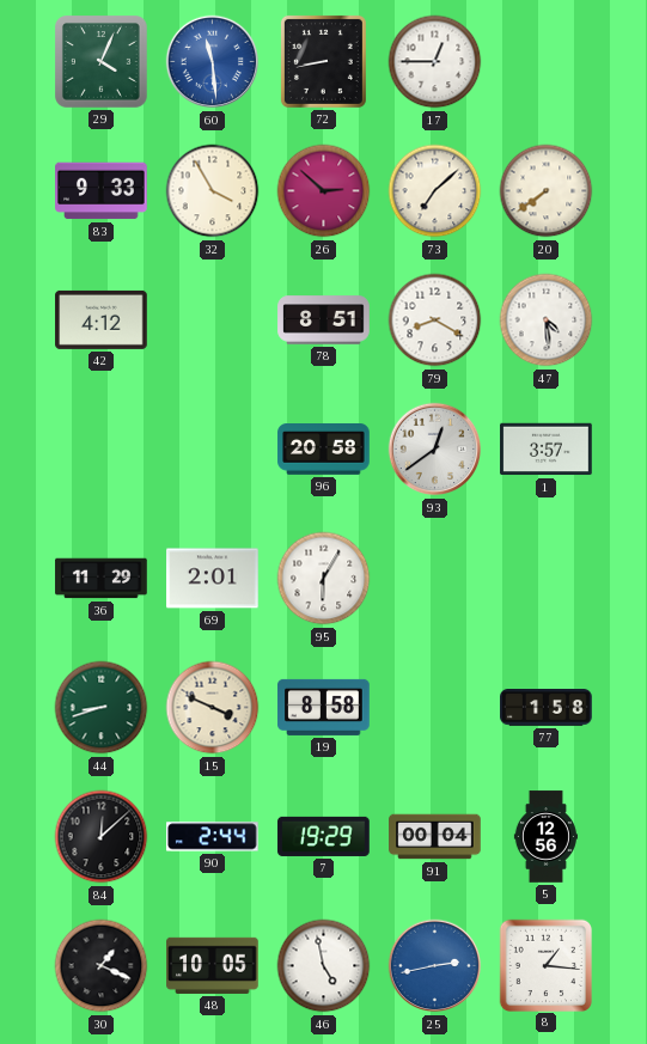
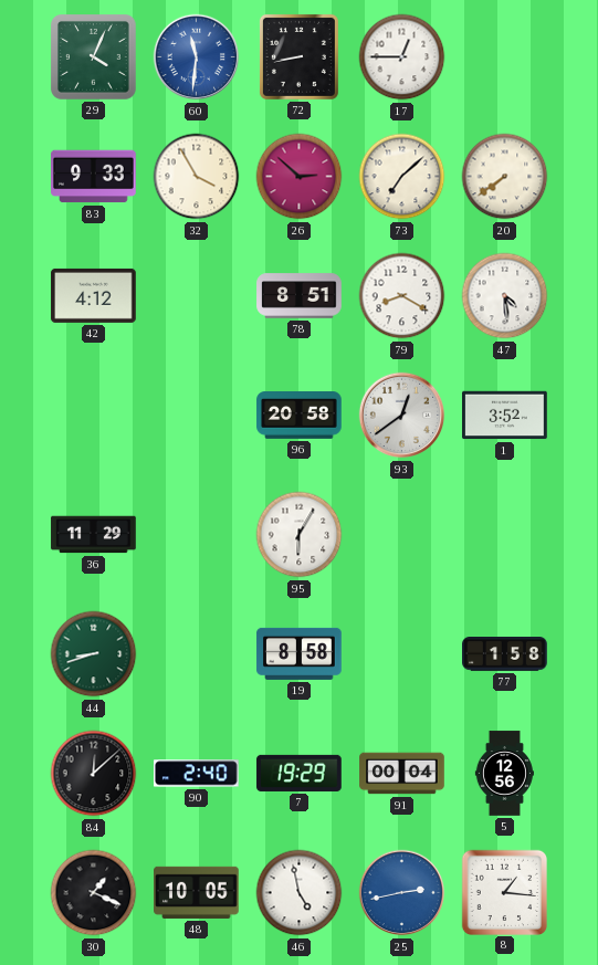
60: 11:29 -> 11:31
1: 3:57 -> 3:52
69: 2:01 -> none
15: 3:49 -> none
90: 2:44 -> 2:40
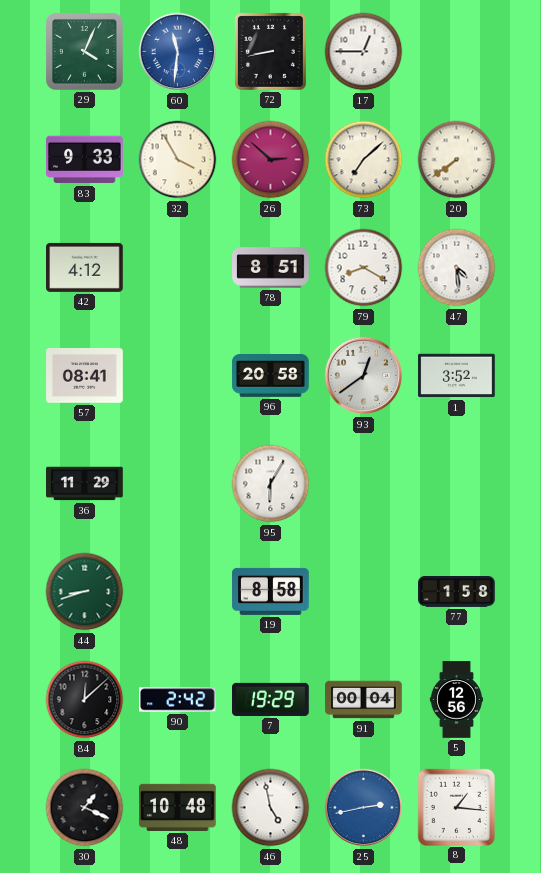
57: none -> 08:41
90: 2:40 -> 2:42
48: 10:05 -> 10:48
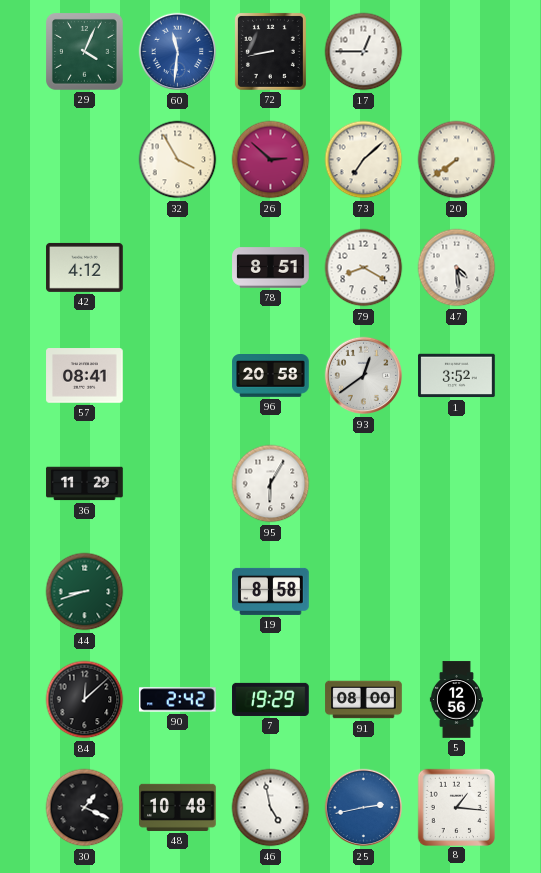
83: 9:33 -> none
77: 1:58 -> none
91: 00:04 -> 08:00
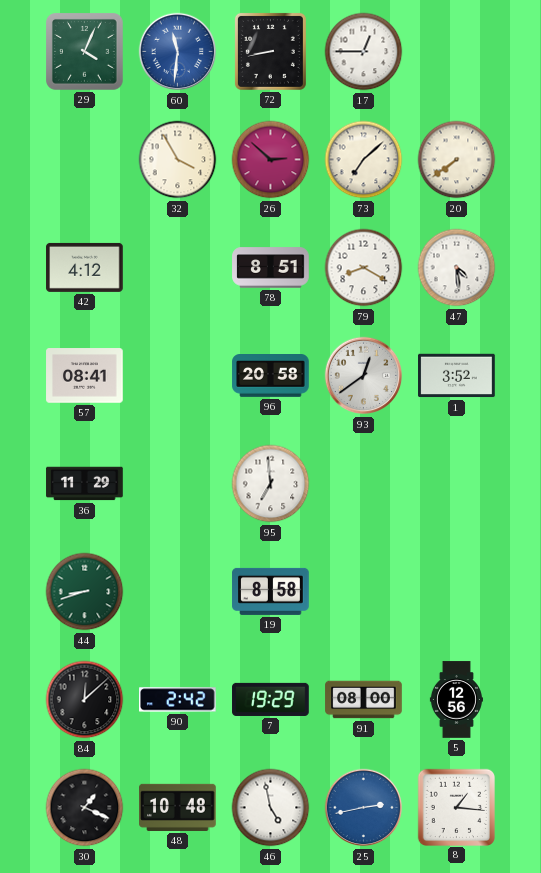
95: 6:05 -> 6:59
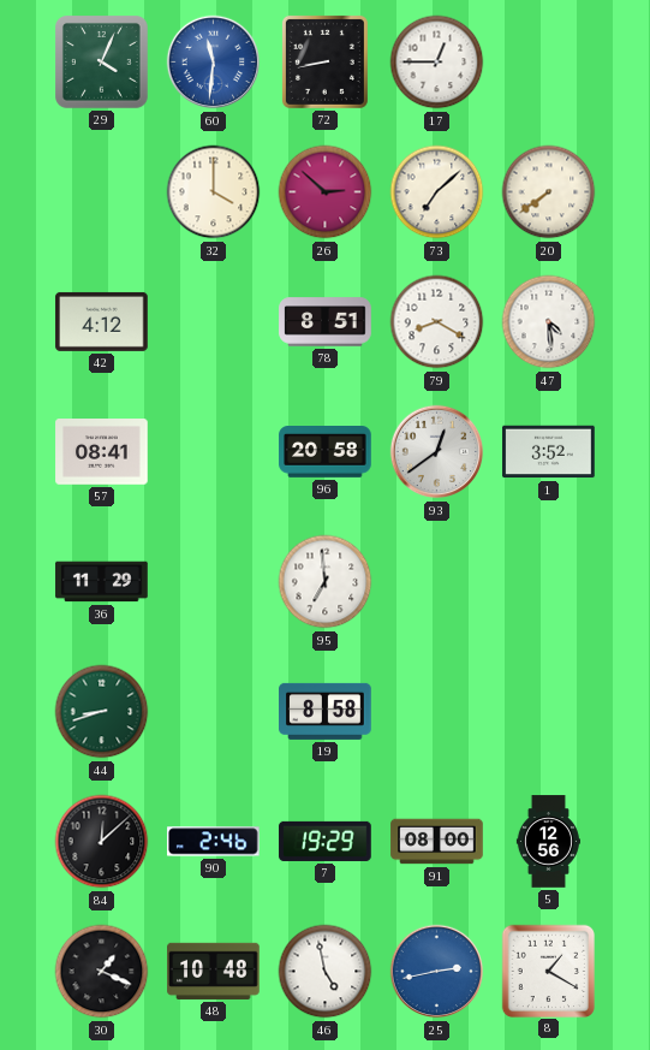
32: 3:55 -> 4:00
90: 2:42 -> 2:46
8: 1:16 -> 1:20
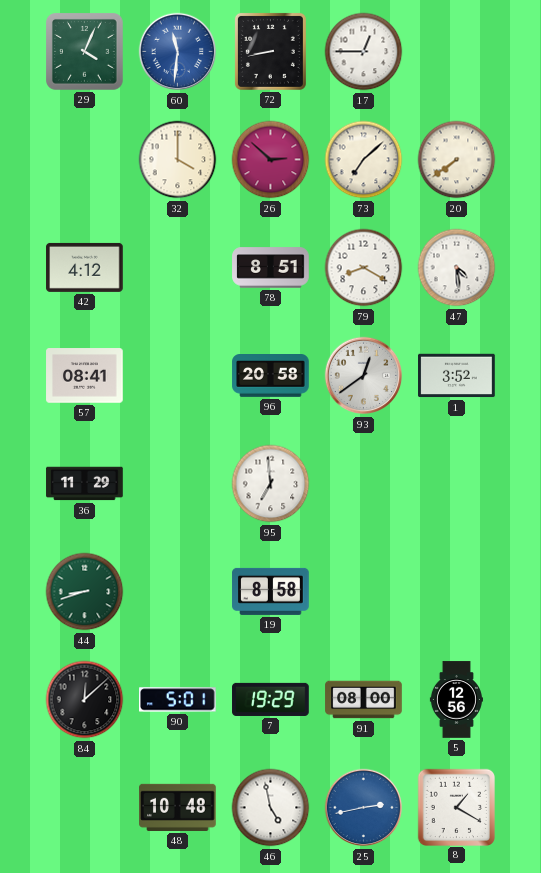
90: 2:46 -> 5:01
30: 1:19 -> none
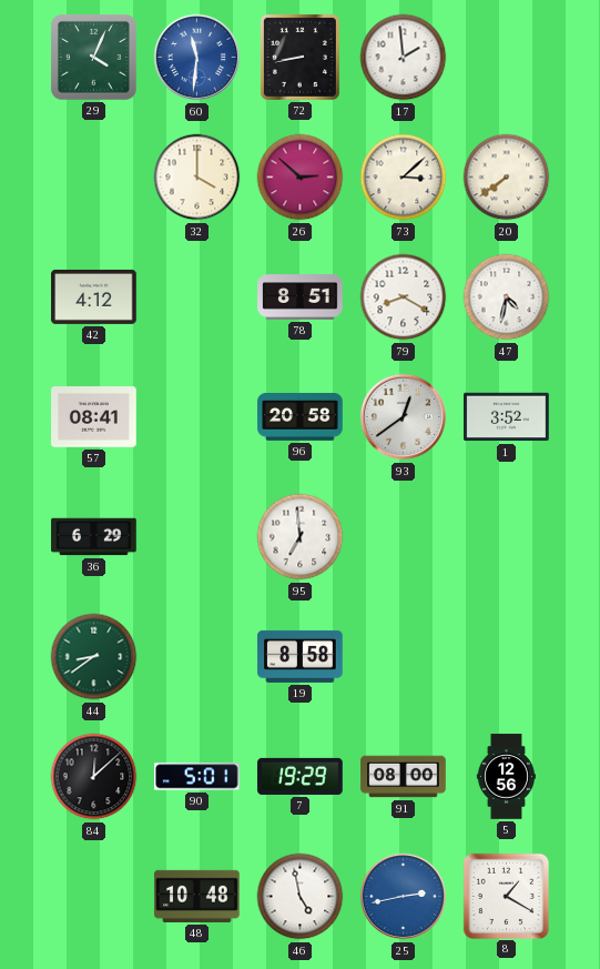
17: 12:45 -> 1:59
73: 7:08 -> 3:08
47: 4:29 -> 4:32
36: 11:29 -> 6:29
44: 8:42 -> 8:39
